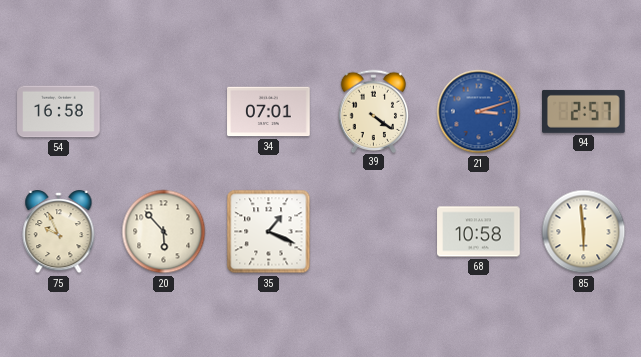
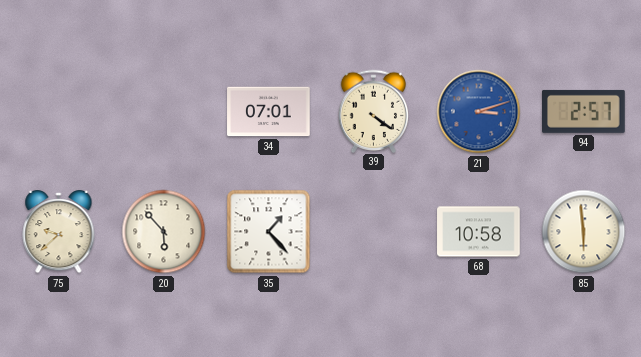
54: 16:58 -> none
75: 9:56 -> 9:38
35: 1:19 -> 1:23
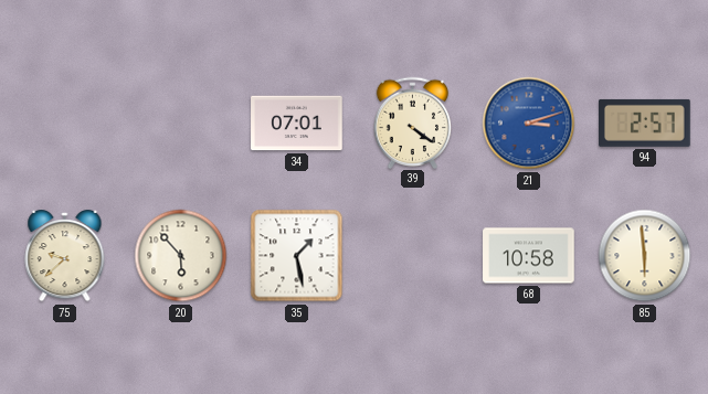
35: 1:23 -> 1:28
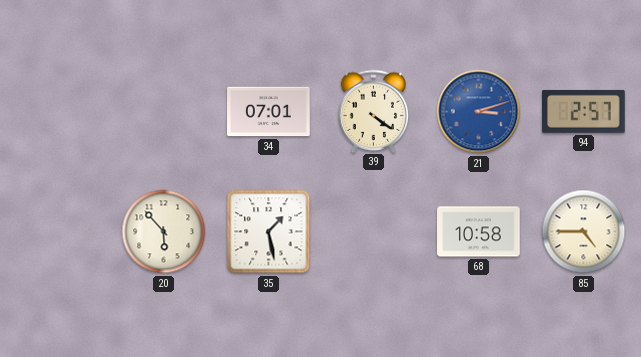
75: 9:38 -> none
85: 5:59 -> 4:45
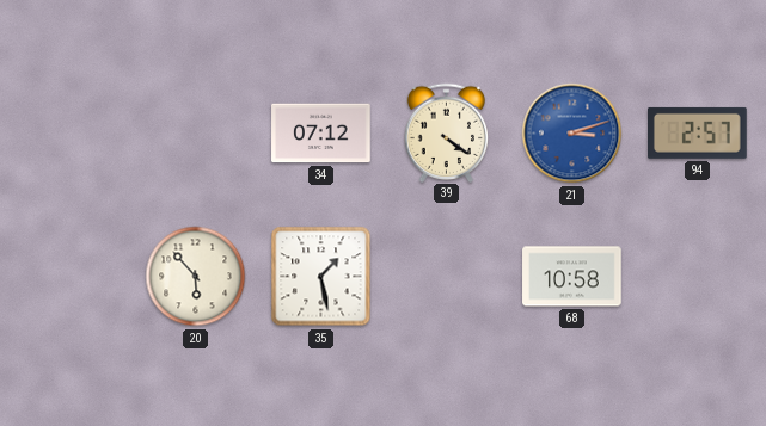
34: 07:01 -> 07:12
85: 4:45 -> none
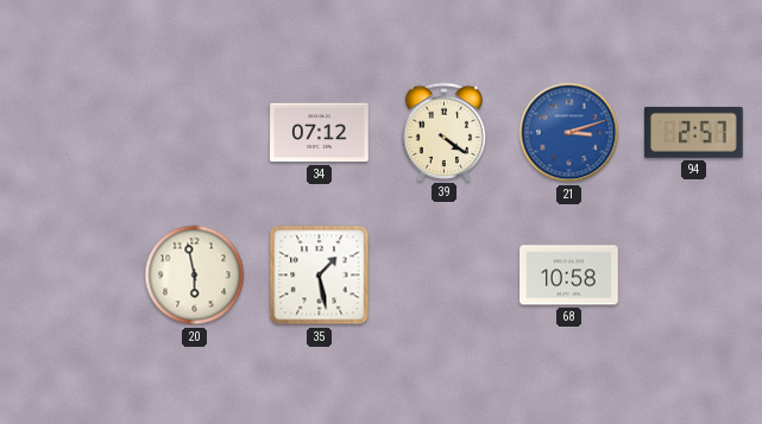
20: 5:53 -> 5:58
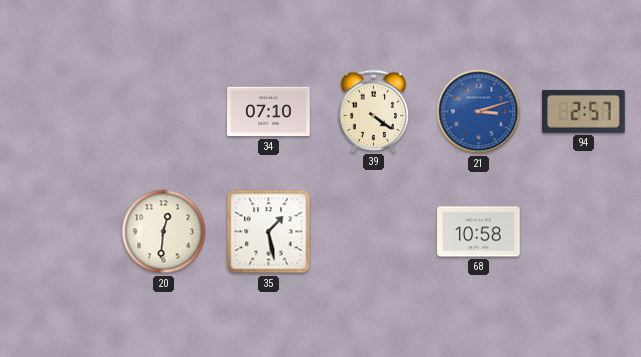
34: 07:12 -> 07:10
20: 5:58 -> 12:31
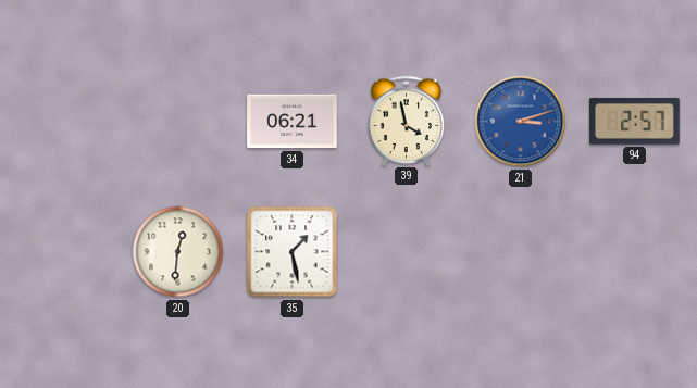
34: 07:10 -> 06:21
39: 4:21 -> 3:58
68: 10:58 -> none
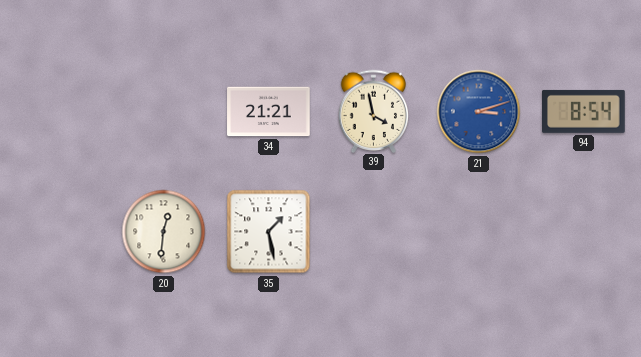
34: 06:21 -> 21:21
94: 2:57 -> 8:54
